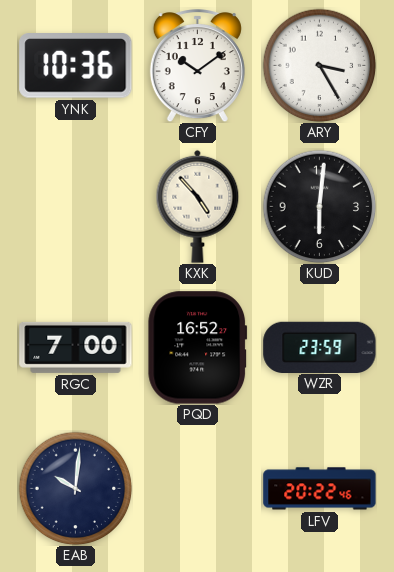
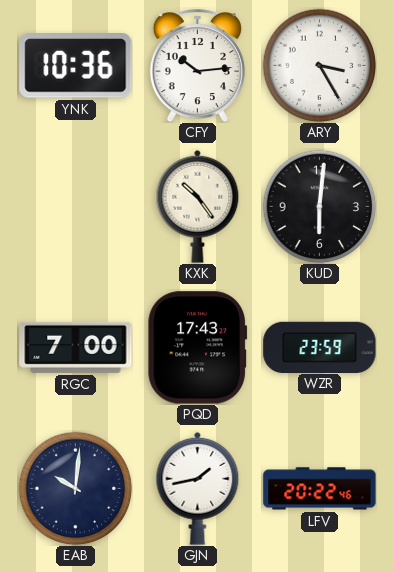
CFY: 10:09 -> 10:14
KXK: 4:53 -> 10:24
PQD: 16:52 -> 17:43
GJN: none -> 1:43
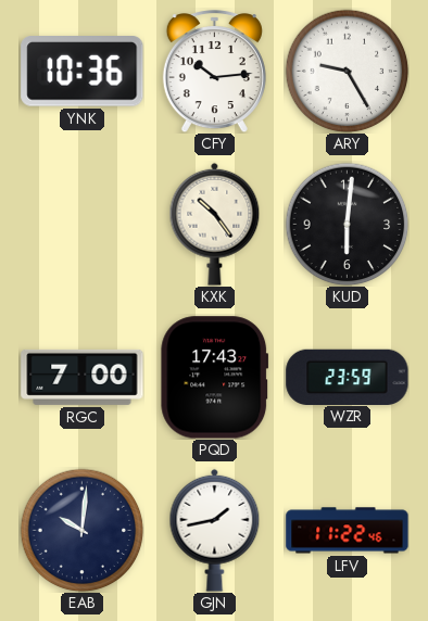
ARY: 3:25 -> 9:25
LFV: 20:22 -> 11:22
